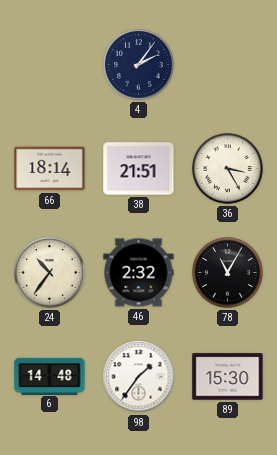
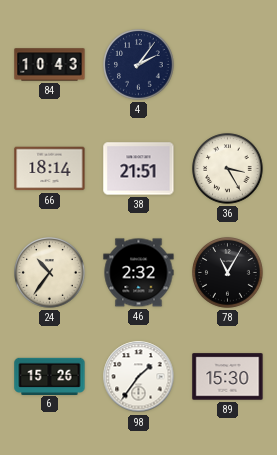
84: none -> 10:43
6: 14:48 -> 15:26
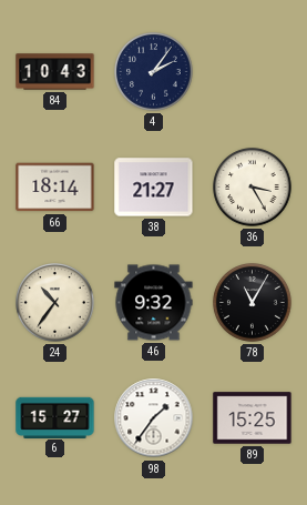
38: 21:51 -> 21:27
46: 2:32 -> 9:32
6: 15:26 -> 15:27
89: 15:30 -> 15:25
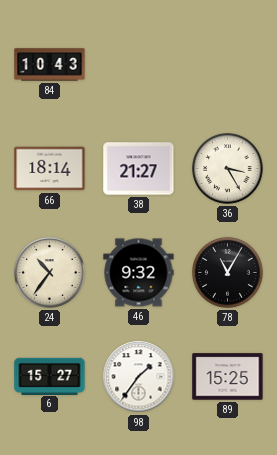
4: 2:06 -> none
